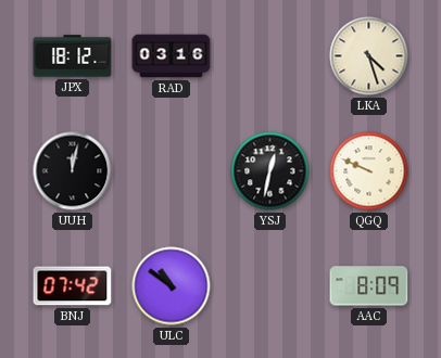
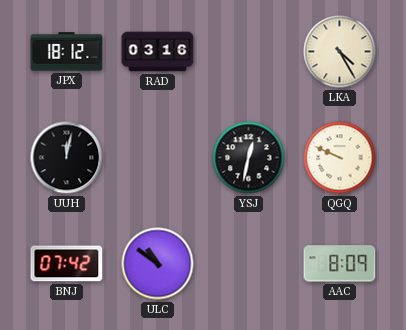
LKA: 4:27 -> 4:25
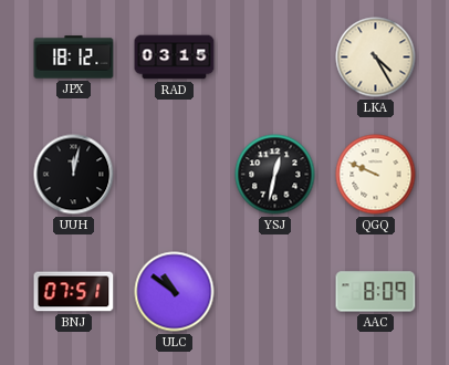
RAD: 03:16 -> 03:15
BNJ: 07:42 -> 07:51
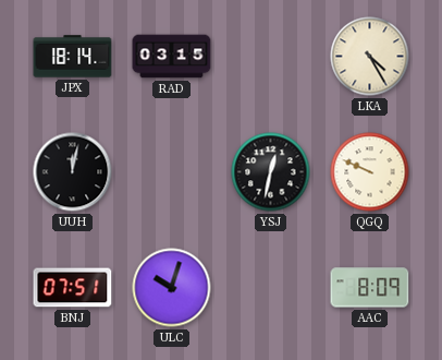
JPX: 18:12 -> 18:14
ULC: 10:51 -> 10:03
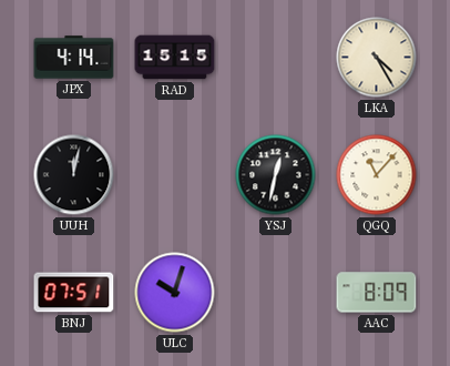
JPX: 18:14 -> 4:14
RAD: 03:15 -> 15:15
QGQ: 9:49 -> 11:07
